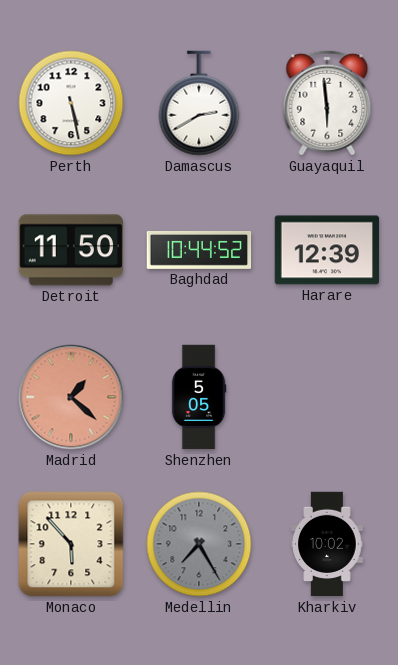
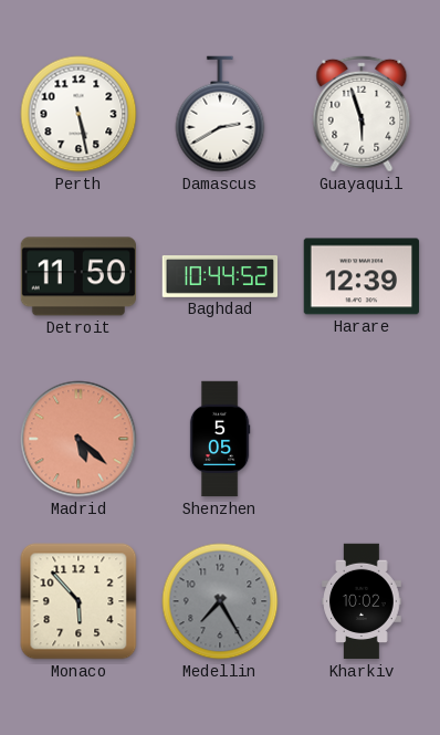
Guayaquil: 5:59 -> 5:57
Madrid: 1:22 -> 5:22
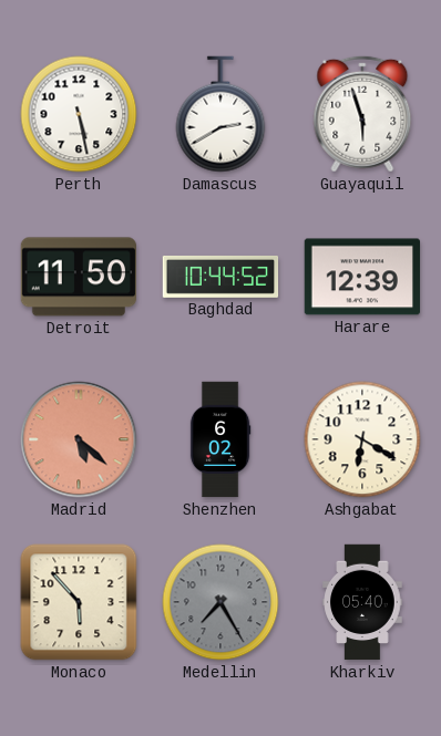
Shenzhen: 5:05 -> 6:02
Ashgabat: none -> 6:20
Kharkiv: 10:02 -> 05:40
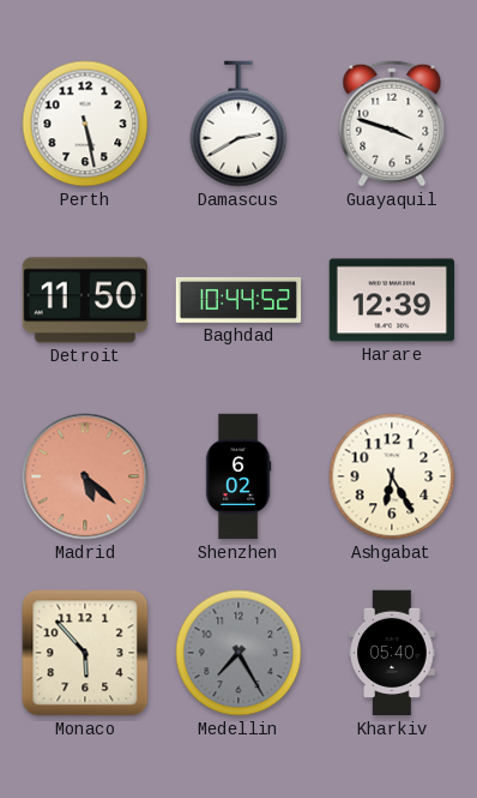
Guayaquil: 5:57 -> 3:48
Ashgabat: 6:20 -> 6:25
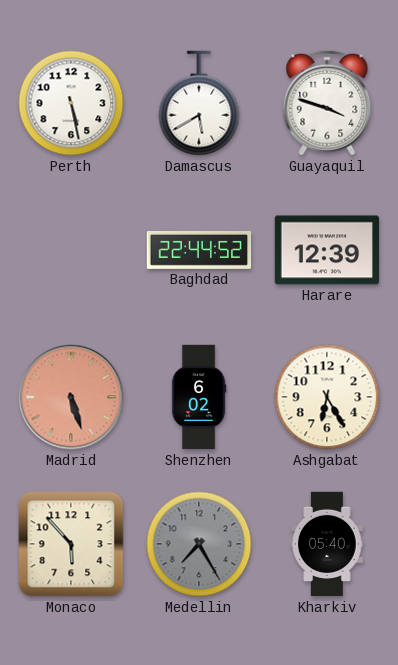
Damascus: 2:40 -> 5:40
Detroit: 11:50 -> none
Baghdad: 10:44 -> 22:44
Madrid: 5:22 -> 5:27
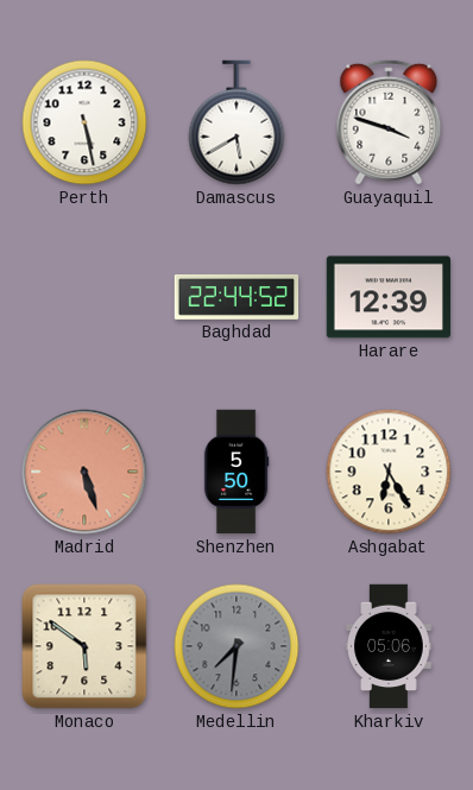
Shenzhen: 6:02 -> 5:50
Monaco: 5:53 -> 5:51
Medellin: 7:25 -> 7:31
Kharkiv: 05:40 -> 05:06
